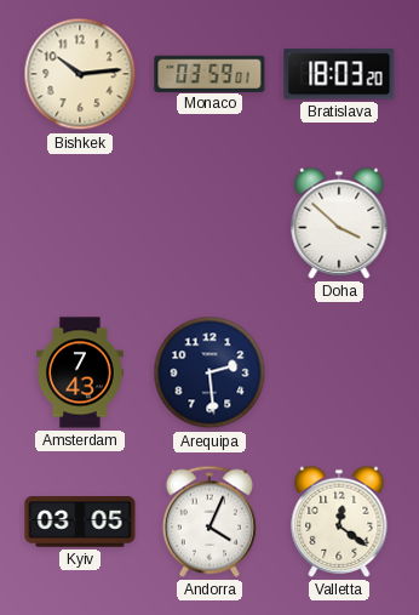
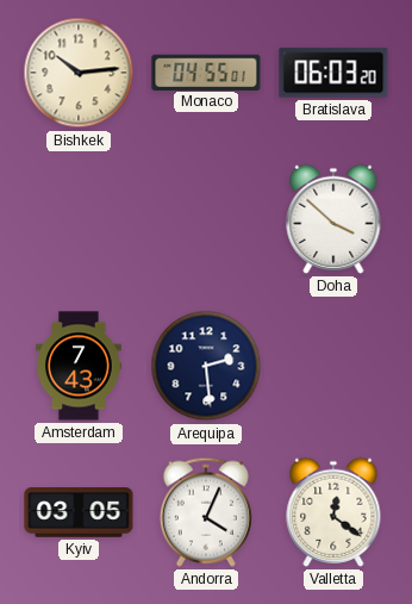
Monaco: 03:59 -> 04:55
Bratislava: 18:03 -> 06:03
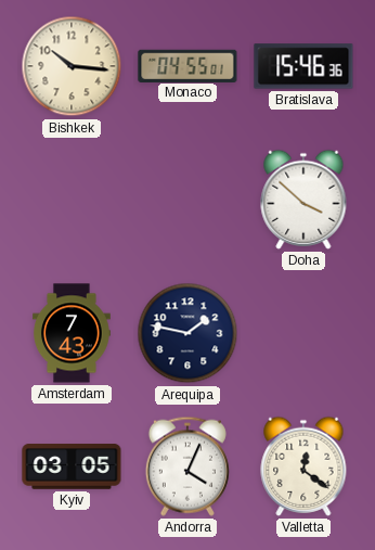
Bishkek: 10:14 -> 10:16
Bratislava: 06:03 -> 15:46
Arequipa: 2:29 -> 1:47
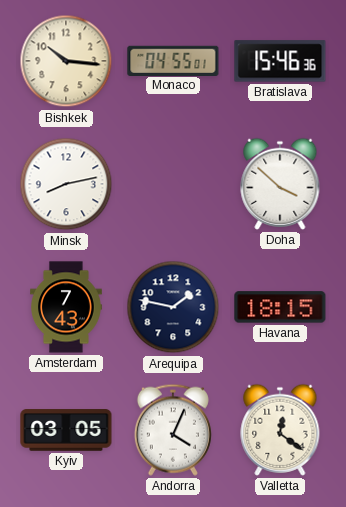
Minsk: none -> 8:13
Havana: none -> 18:15
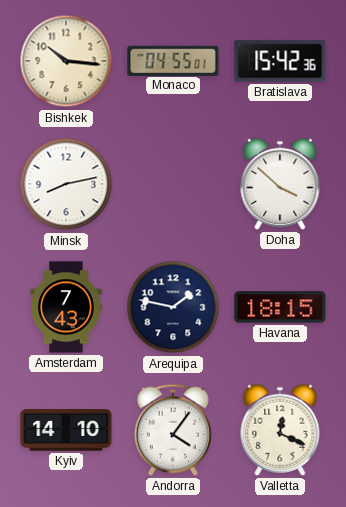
Bratislava: 15:46 -> 15:42
Kyiv: 03:05 -> 14:10
Andorra: 4:04 -> 4:06
Valletta: 12:21 -> 12:19
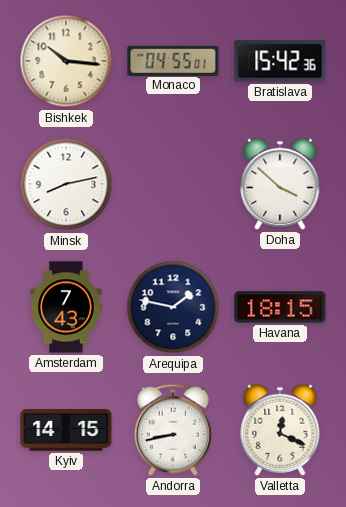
Kyiv: 14:10 -> 14:15
Andorra: 4:06 -> 8:43
